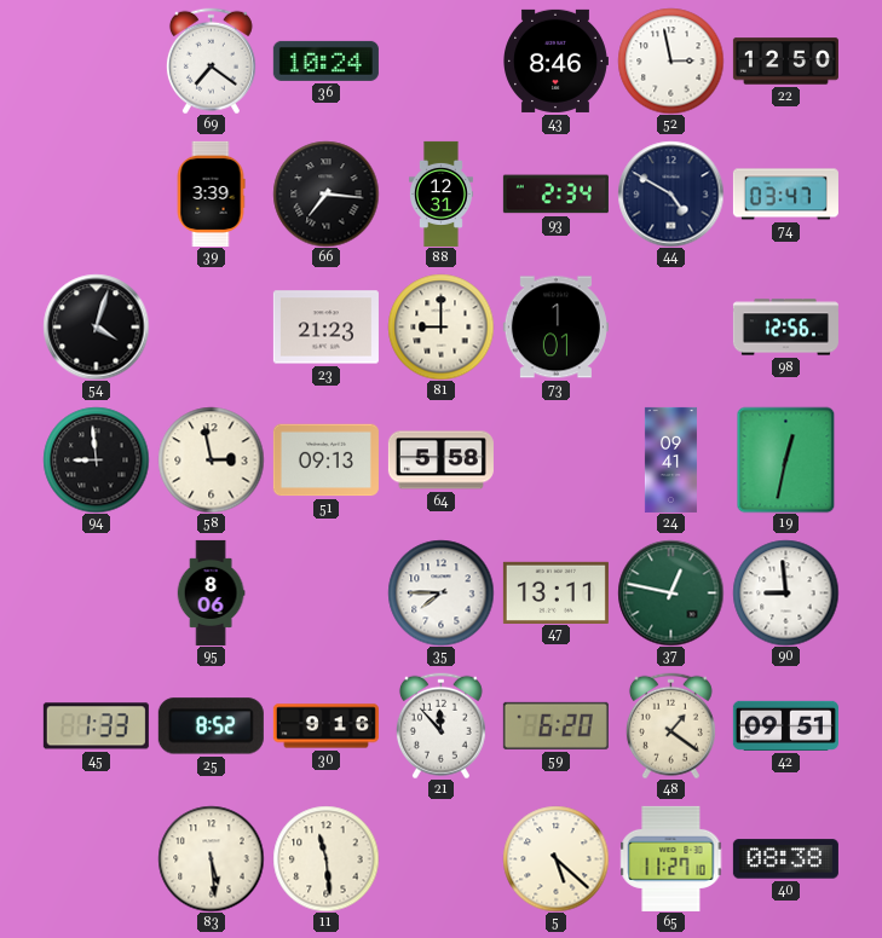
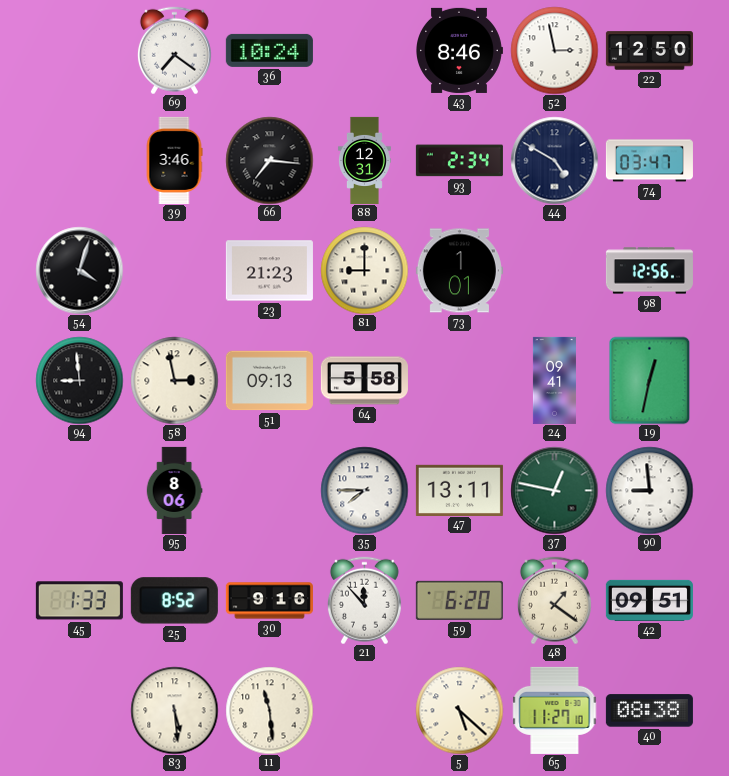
39: 3:39 -> 3:46
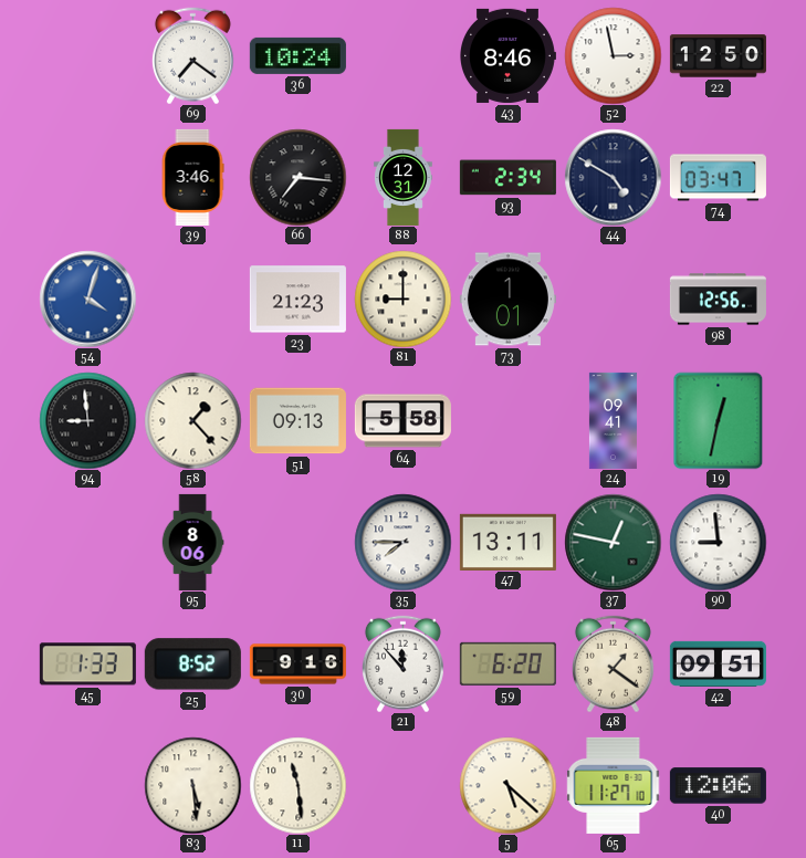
54 dial: black -> blue
58: 2:58 -> 1:23
40: 08:38 -> 12:06
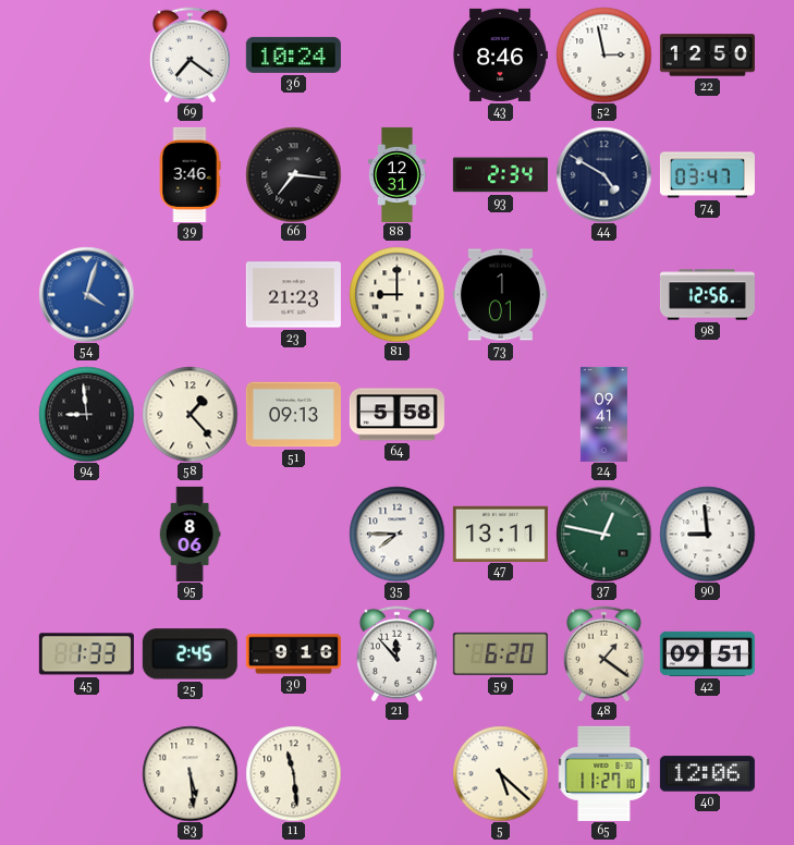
19: 12:32 -> none
25: 8:52 -> 2:45
